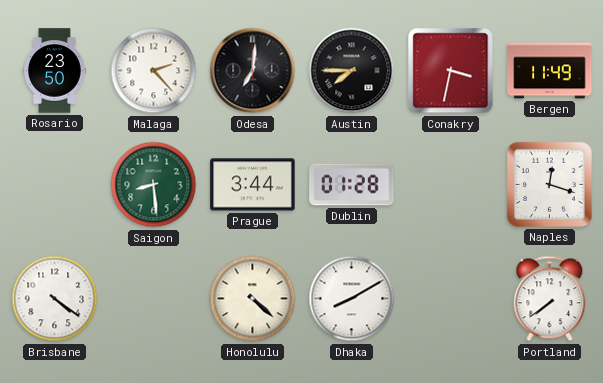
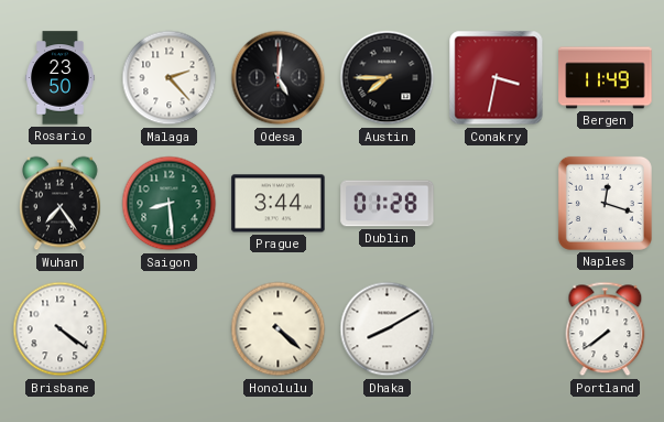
Odesa: 7:01 -> 5:01
Wuhan: none -> 7:24
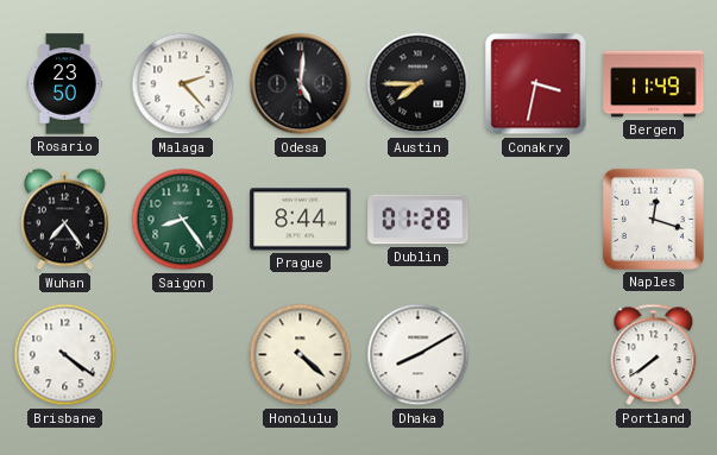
Saigon: 8:29 -> 8:24
Prague: 3:44 -> 8:44
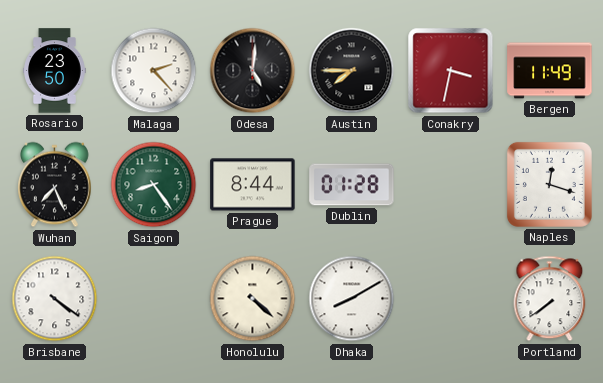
Wuhan: 7:24 -> 7:26
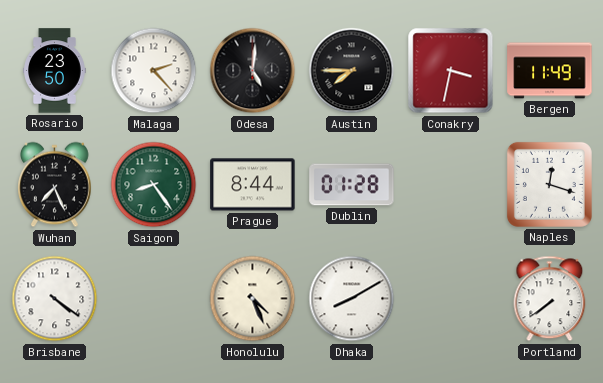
Honolulu: 4:22 -> 4:26
